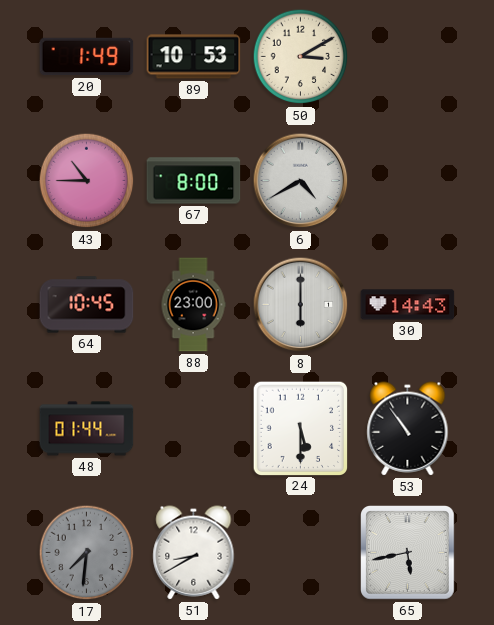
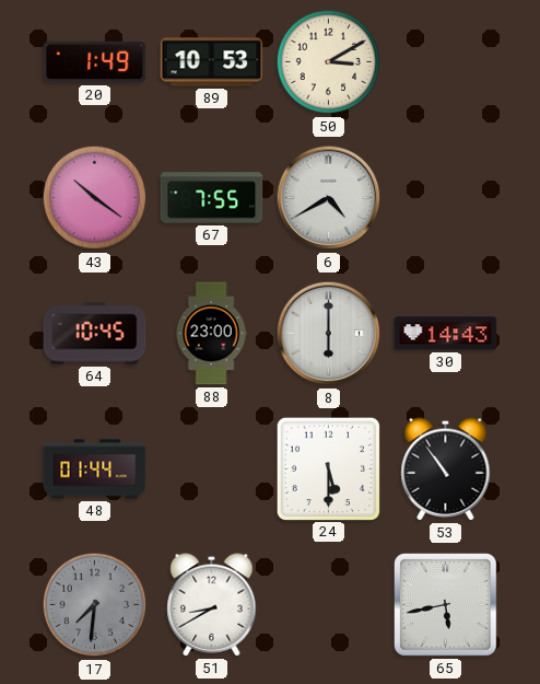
43: 10:45 -> 10:21
67: 8:00 -> 7:55
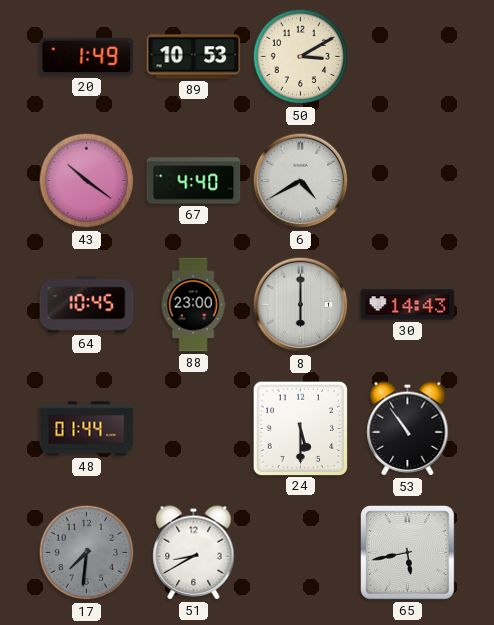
67: 7:55 -> 4:40
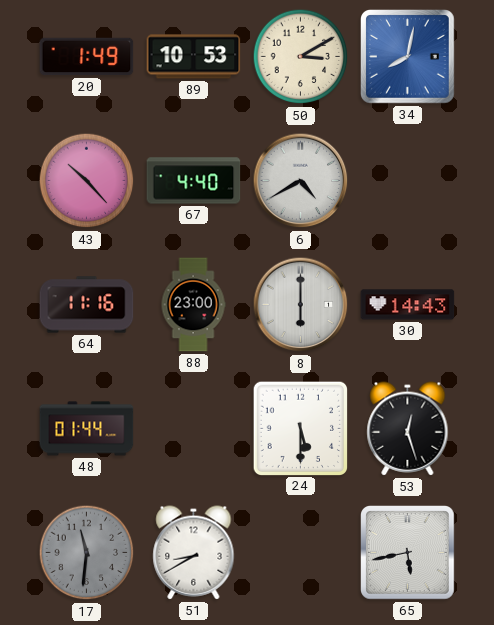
34: none -> 8:02
43: 10:21 -> 10:23
64: 10:45 -> 11:16
53: 10:54 -> 12:27
17: 7:31 -> 11:31
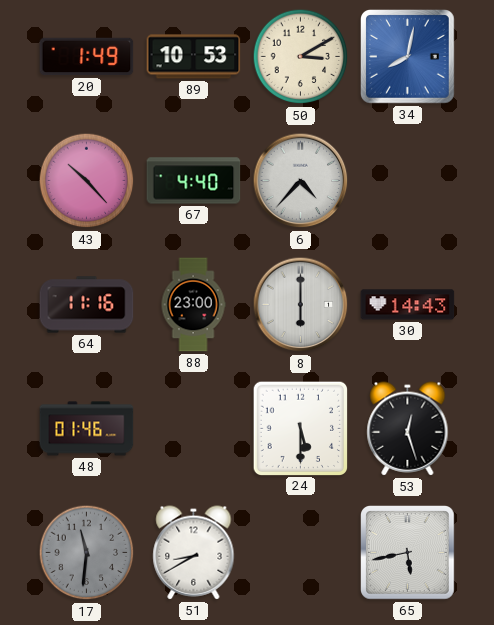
6: 4:40 -> 4:37
48: 01:44 -> 01:46
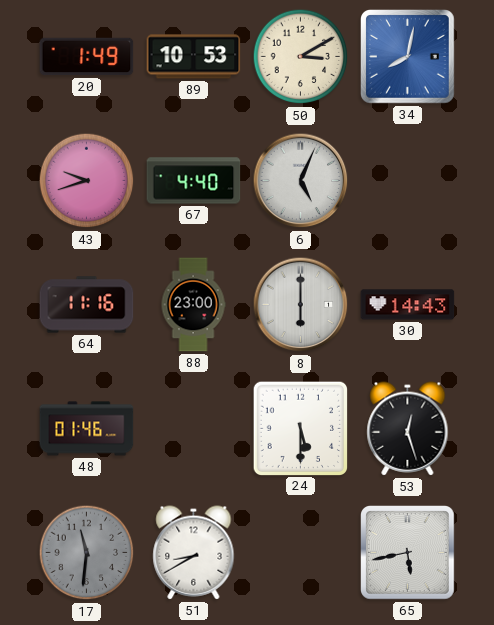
43: 10:23 -> 9:42
6: 4:37 -> 5:04
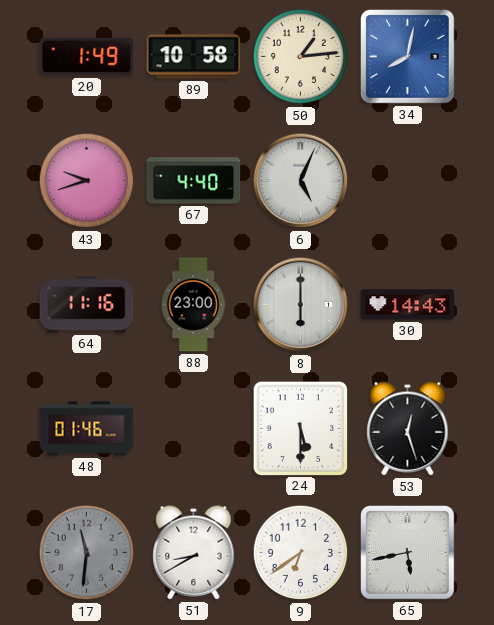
89: 10:53 -> 10:58
50: 3:10 -> 1:14
9: none -> 6:39
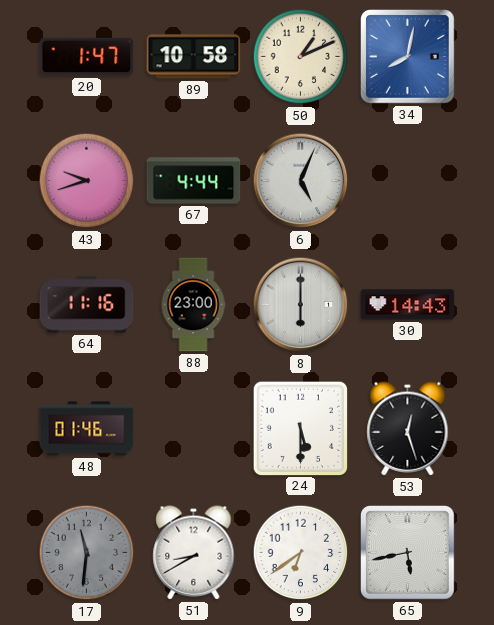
20: 1:49 -> 1:47
50: 1:14 -> 1:11
67: 4:40 -> 4:44
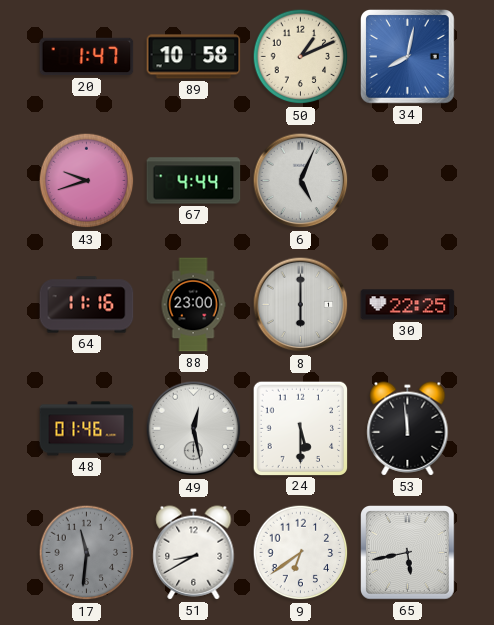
30: 14:43 -> 22:25
49: none -> 12:28
53: 12:27 -> 11:59
